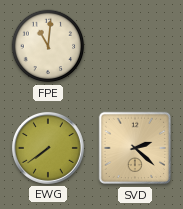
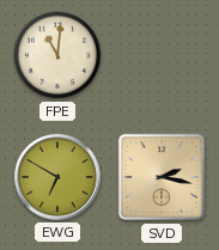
EWG: 7:39 -> 6:50
SVD: 2:22 -> 2:17
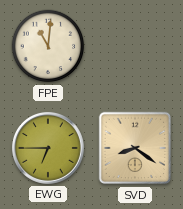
EWG: 6:50 -> 6:45
SVD: 2:17 -> 8:21
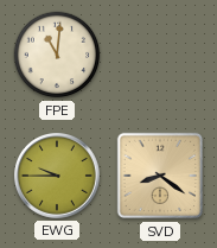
EWG: 6:45 -> 9:45
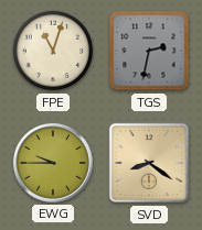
FPE: 11:01 -> 11:03
TGS: none -> 2:32
